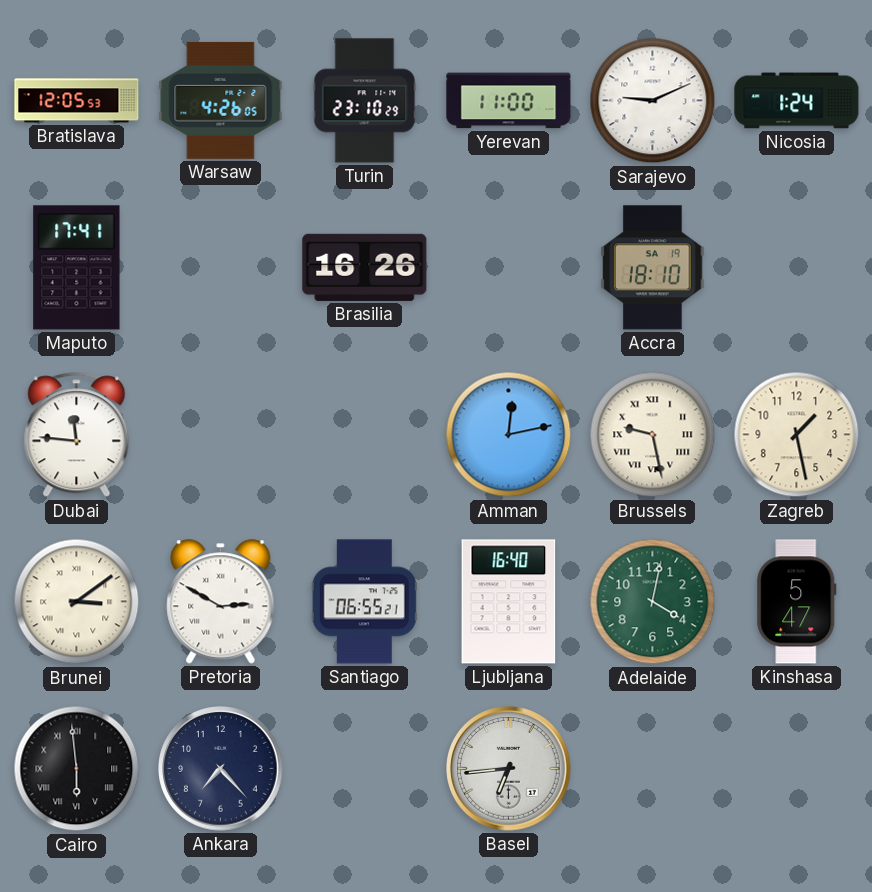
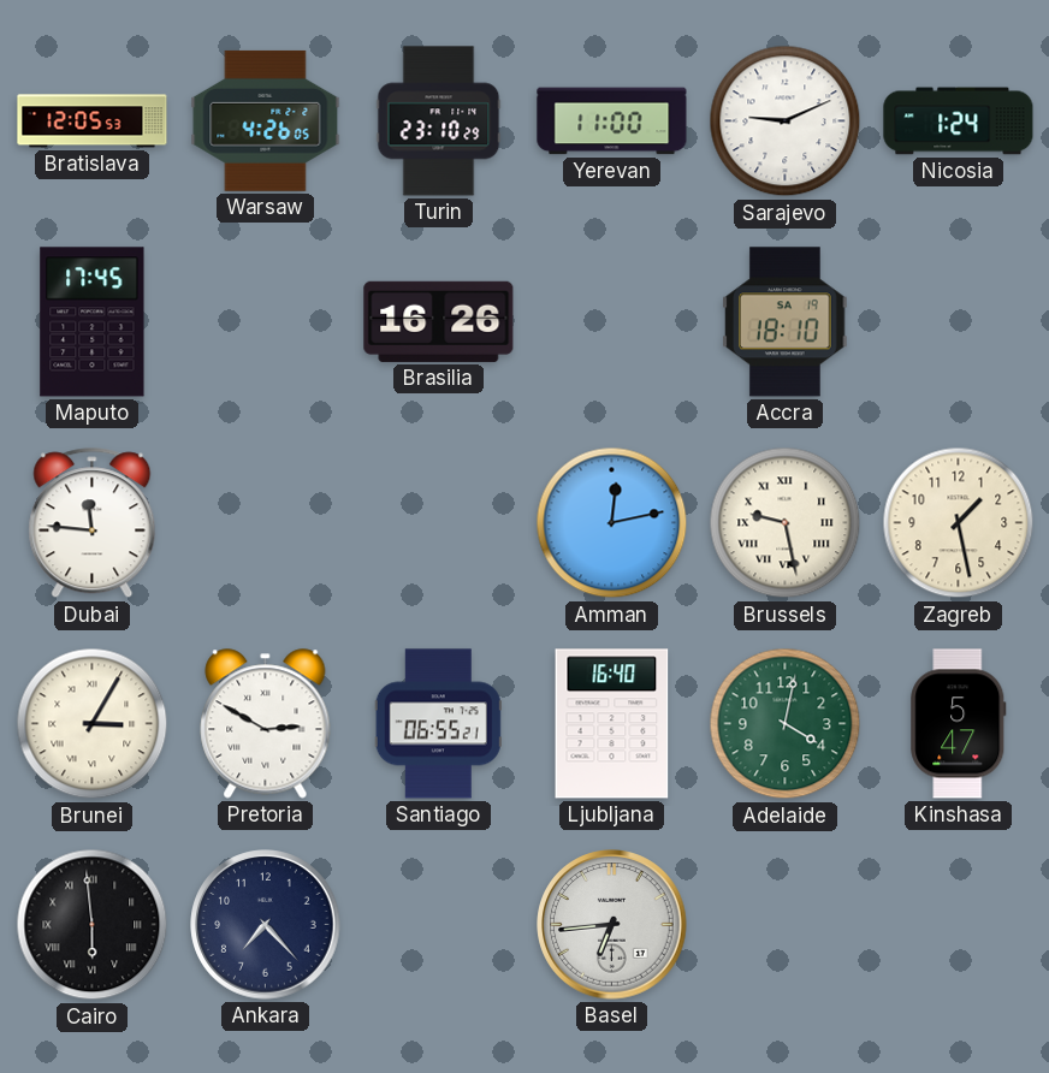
Maputo: 17:41 -> 17:45
Brunei: 3:09 -> 3:05
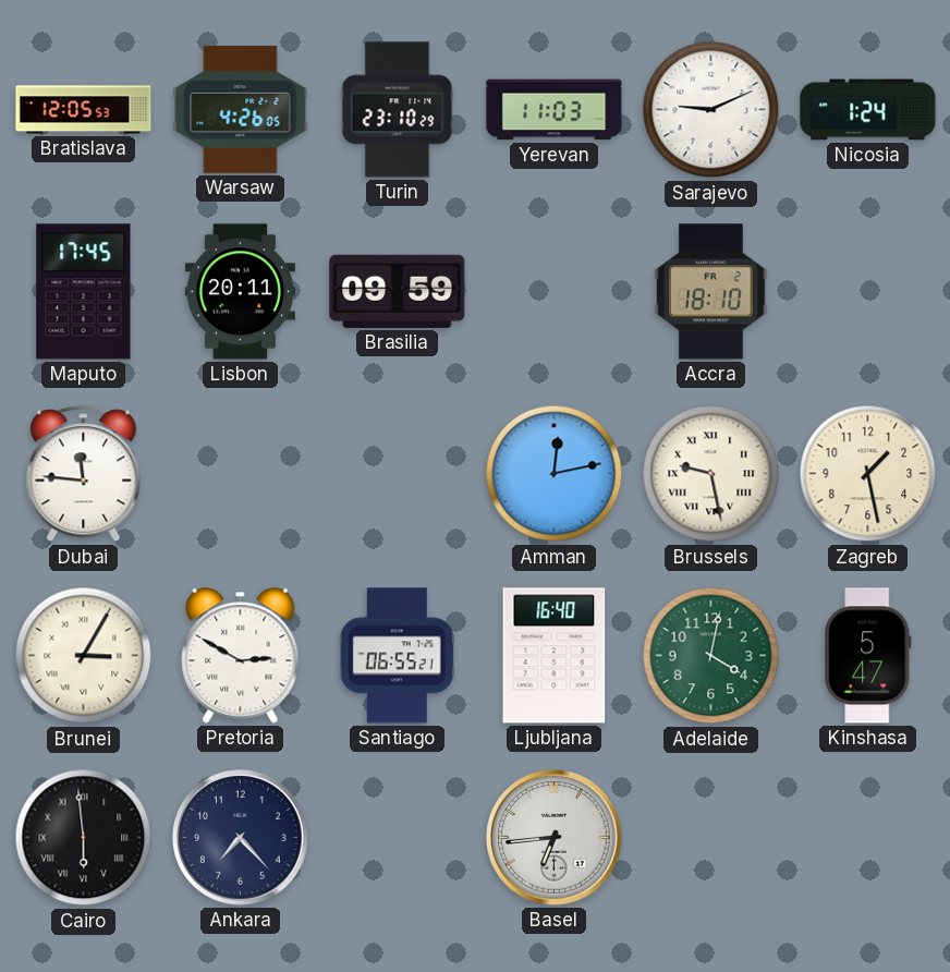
Yerevan: 11:00 -> 11:03
Lisbon: none -> 20:11
Brasilia: 16:26 -> 09:59
Accra date: SA 19 -> FR 2
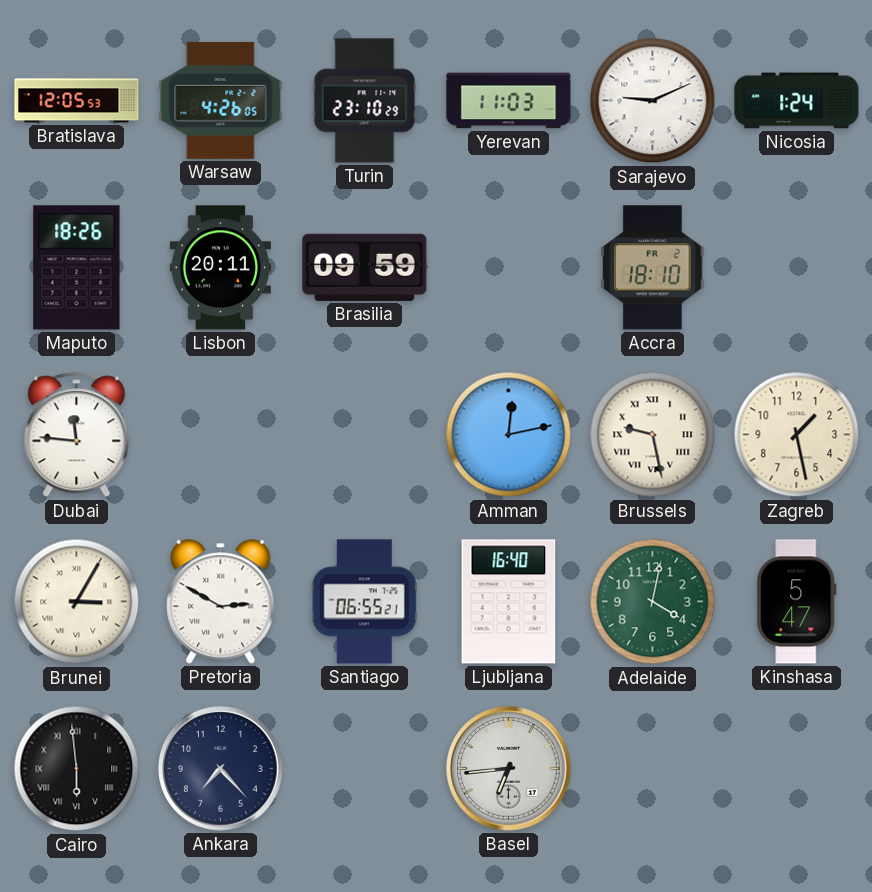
Maputo: 17:45 -> 18:26
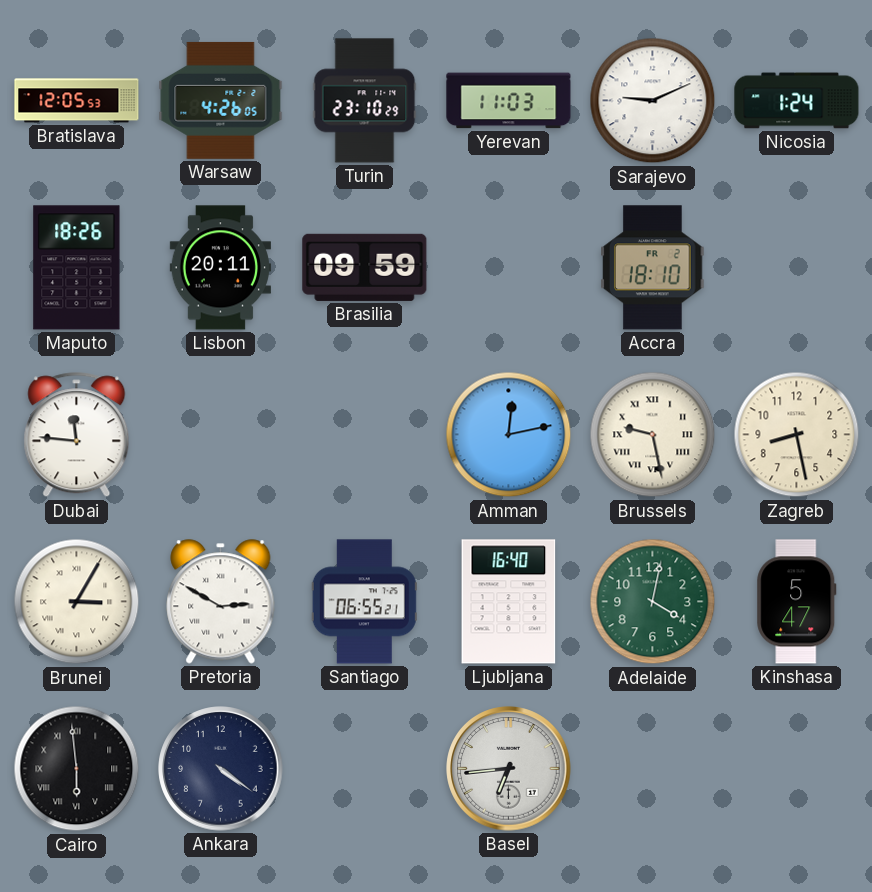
Zagreb: 1:28 -> 8:28
Ankara: 7:23 -> 4:21
